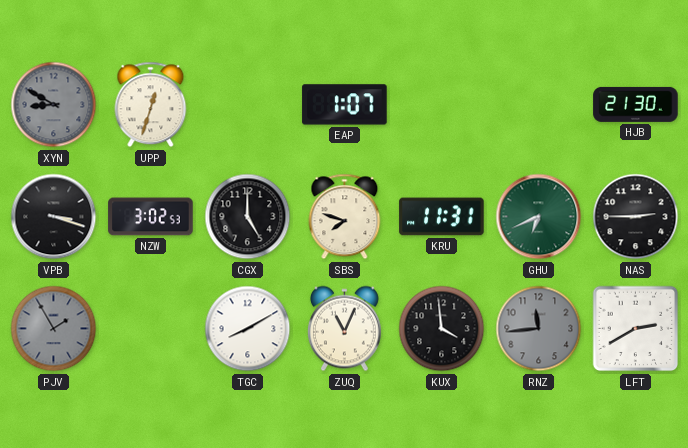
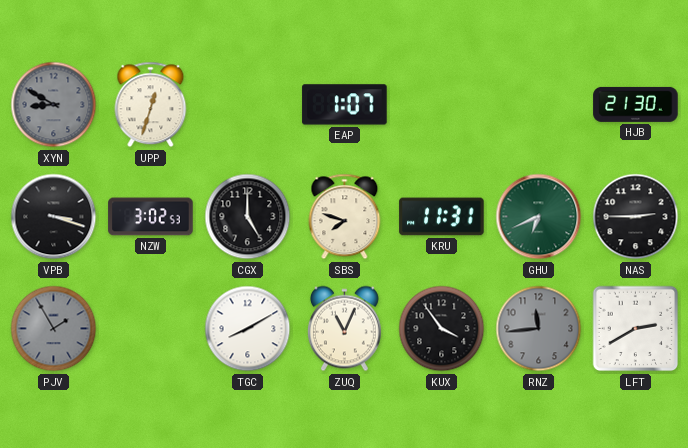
KUX: 3:59 -> 3:54
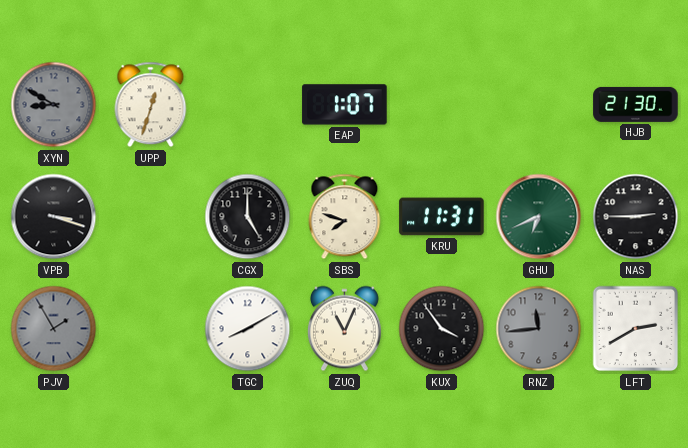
NZW: 3:02 -> none
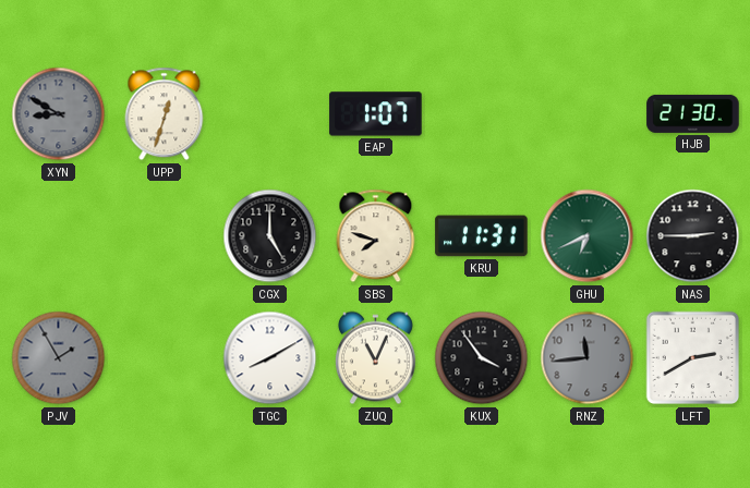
VPB: 3:18 -> none
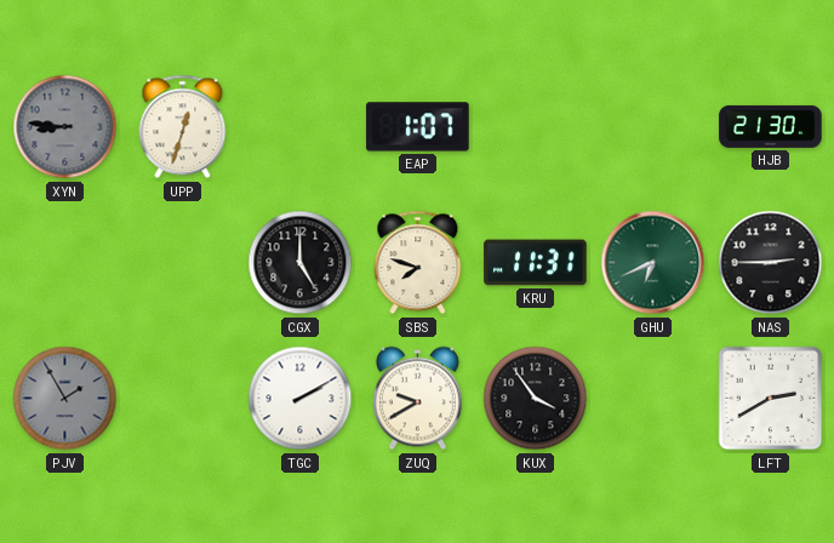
XYN: 8:50 -> 8:46
TGC: 8:10 -> 2:10
ZUQ: 11:04 -> 9:40
RNZ: 11:44 -> none
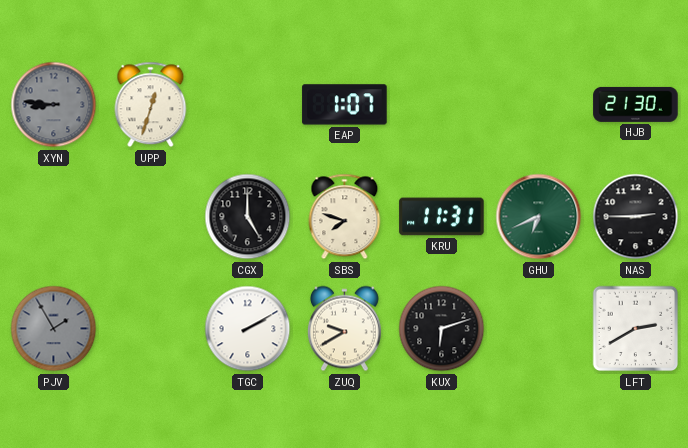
KUX: 3:54 -> 6:12
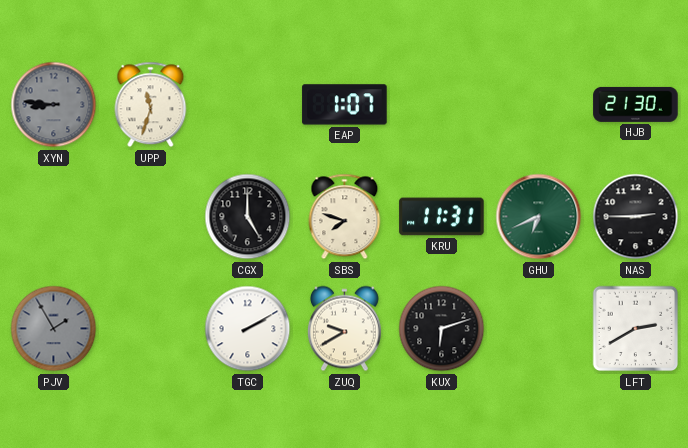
UPP: 12:33 -> 11:33
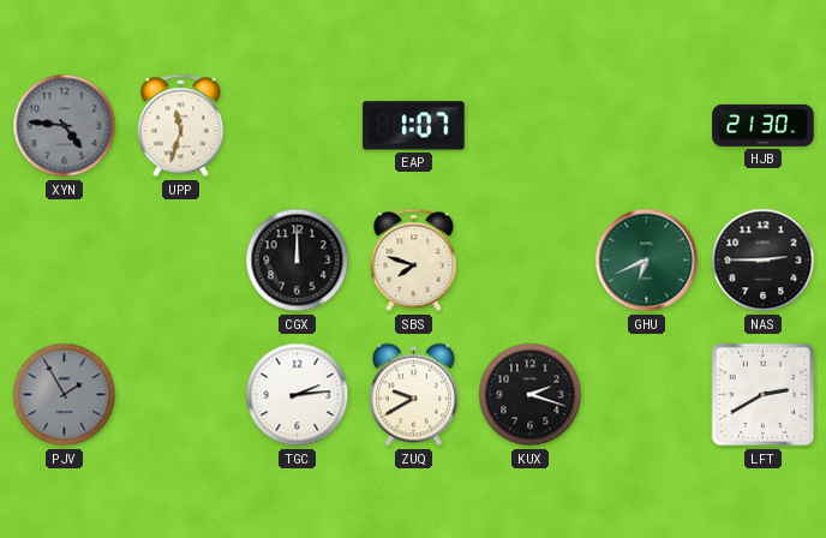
XYN: 8:46 -> 4:46
CGX: 5:00 -> 12:00
KRU: 11:31 -> none
TGC: 2:10 -> 2:14
KUX: 6:12 -> 2:18
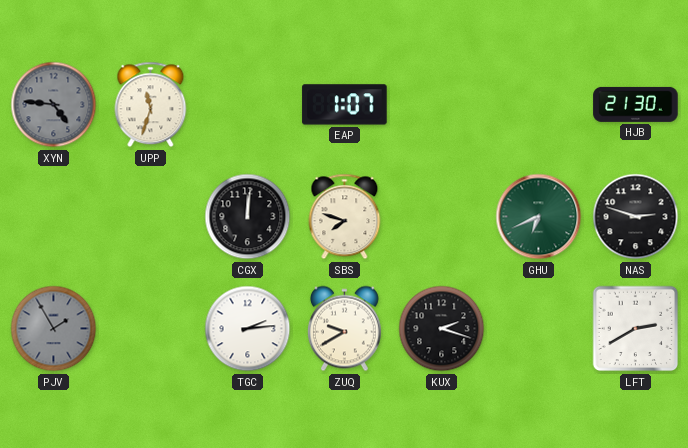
CGX: 12:00 -> 12:01
NAS: 2:45 -> 2:48
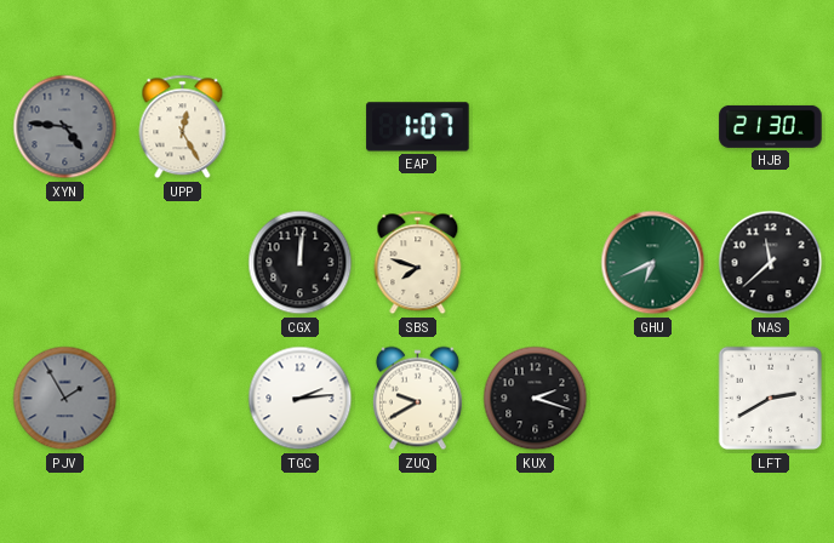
UPP: 11:33 -> 12:25
NAS: 2:48 -> 11:38
